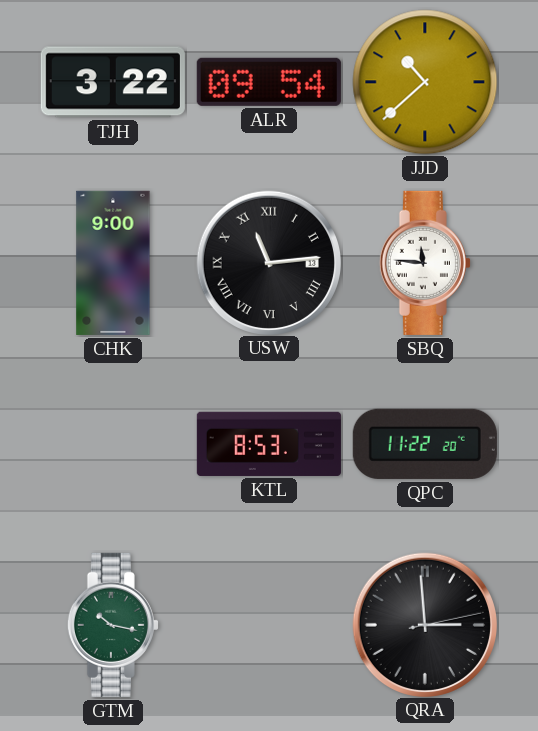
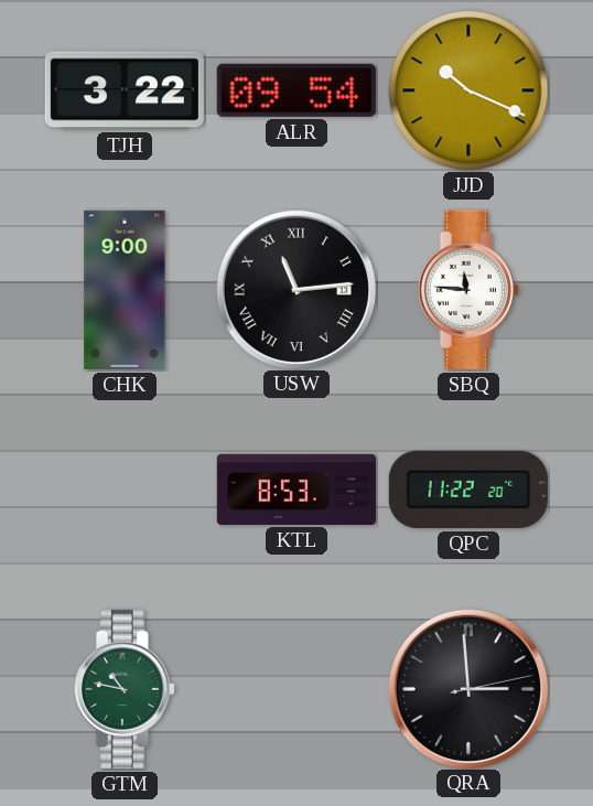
JJD: 10:38 -> 10:19
GTM: 10:17 -> 10:47
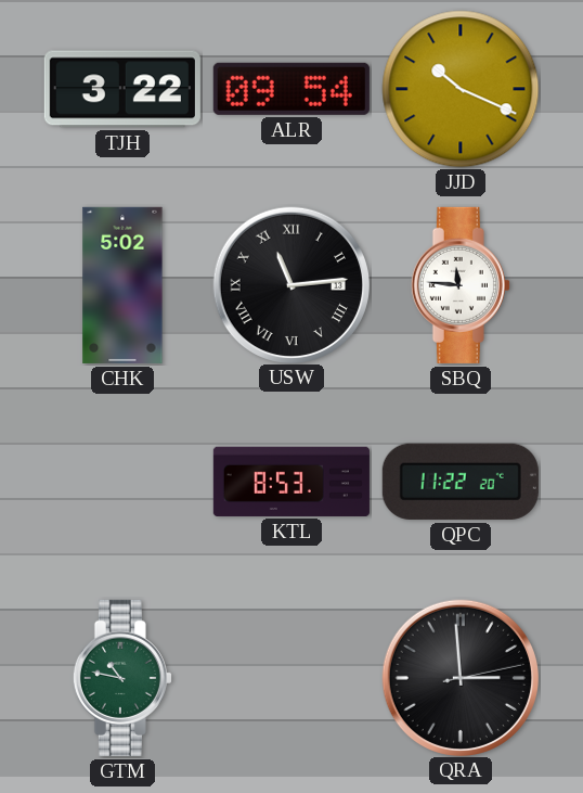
CHK: 9:00 -> 5:02
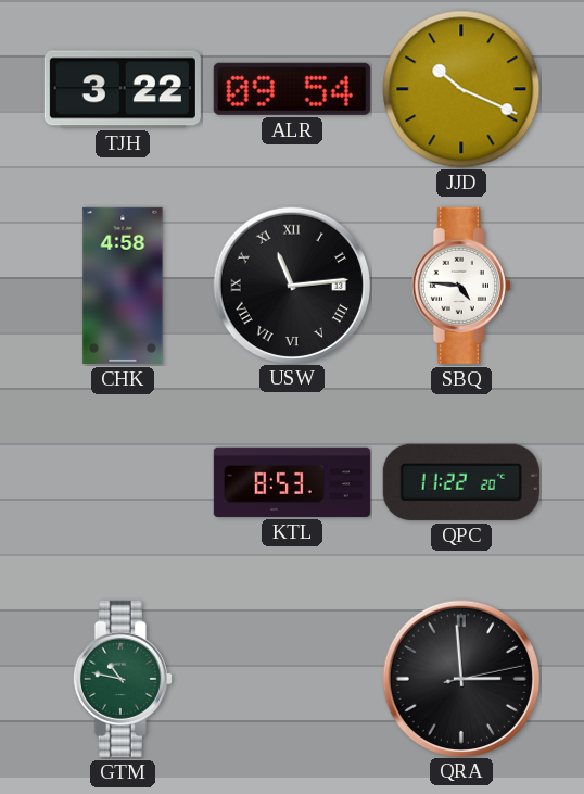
CHK: 5:02 -> 4:58
SBQ: 11:46 -> 4:46
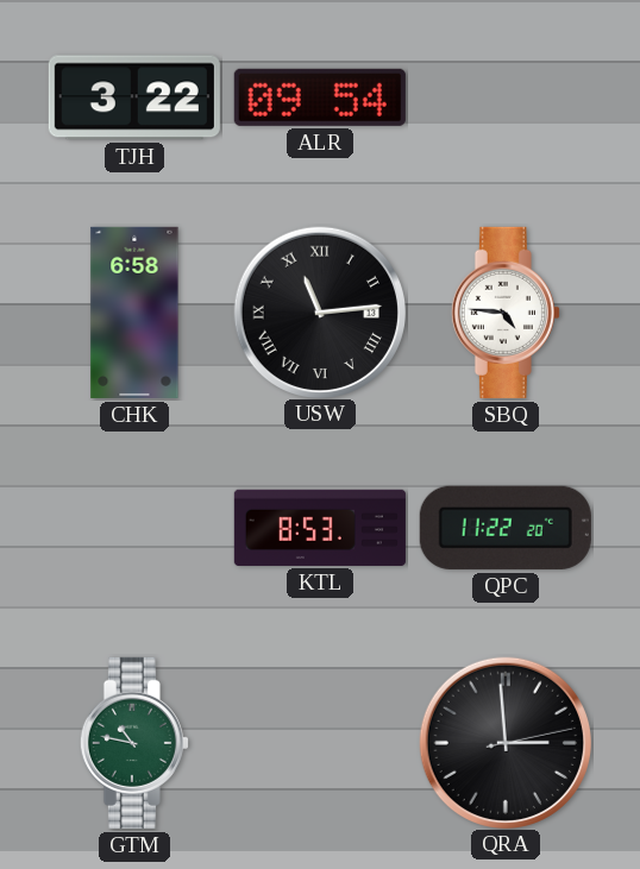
JJD: 10:19 -> none
CHK: 4:58 -> 6:58
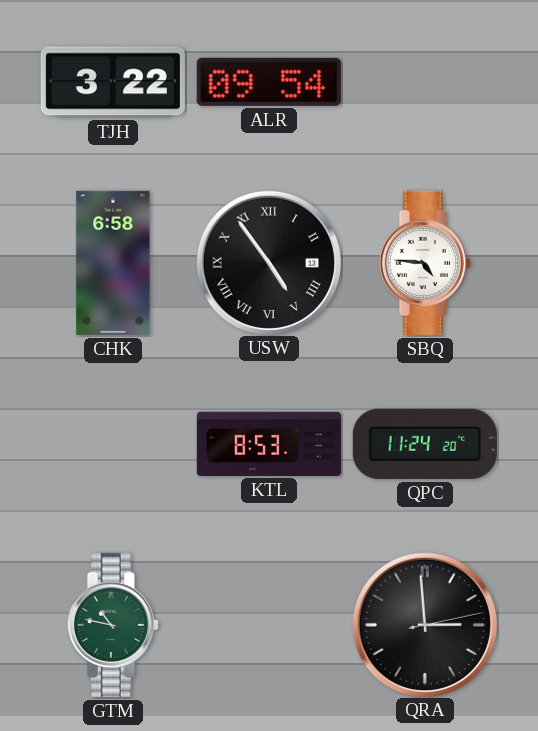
USW: 11:14 -> 4:54
QPC: 11:22 -> 11:24
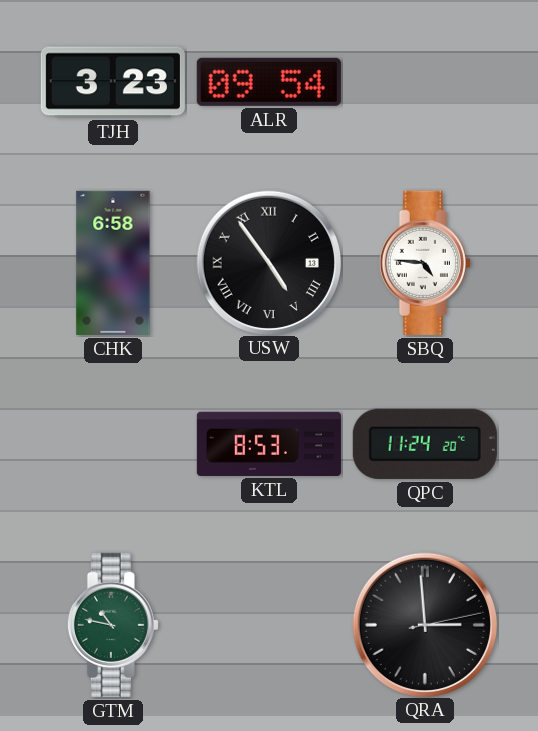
TJH: 3:22 -> 3:23
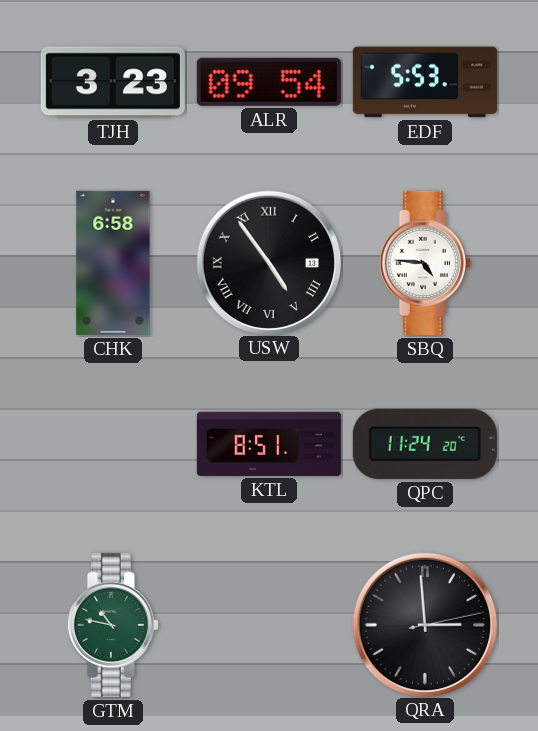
EDF: none -> 5:53
KTL: 8:53 -> 8:51
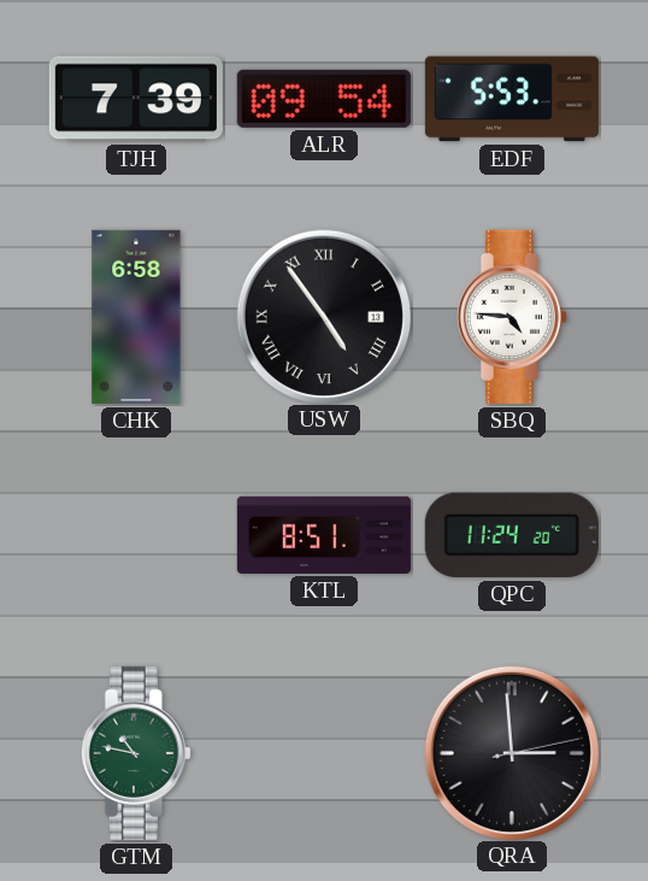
TJH: 3:23 -> 7:39
